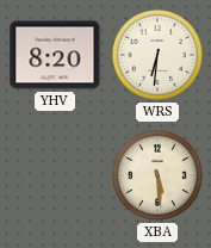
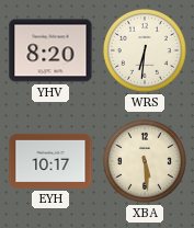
EYH: none -> 10:17
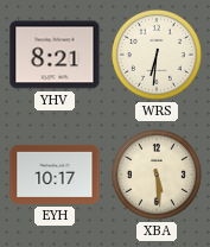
YHV: 8:20 -> 8:21
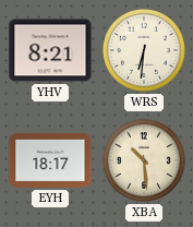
EYH: 10:17 -> 18:17
XBA: 5:29 -> 10:29
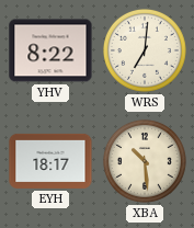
YHV: 8:21 -> 8:22
WRS: 6:31 -> 7:01
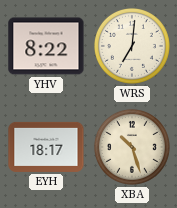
XBA: 10:29 -> 10:27
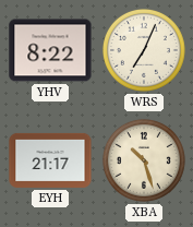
WRS: 7:01 -> 7:04
EYH: 18:17 -> 21:17
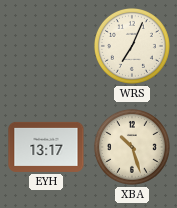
YHV: 8:22 -> none
EYH: 21:17 -> 13:17
